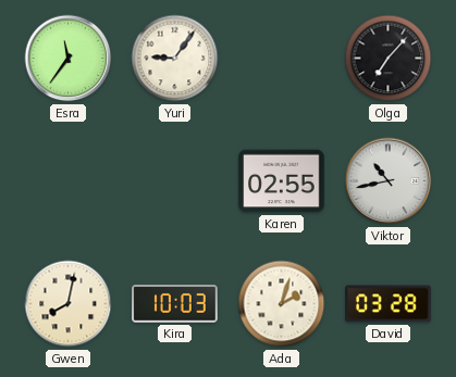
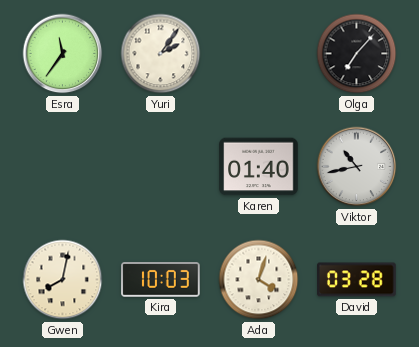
Yuri: 9:06 -> 2:06
Karen: 02:55 -> 01:40
Ada: 2:03 -> 4:03
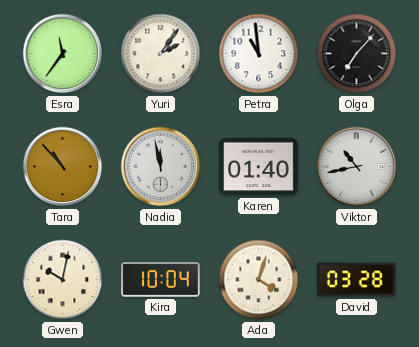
Petra: none -> 10:59
Tara: none -> 10:53
Nadia: none -> 11:58
Gwen: 8:02 -> 10:02
Kira: 10:03 -> 10:04
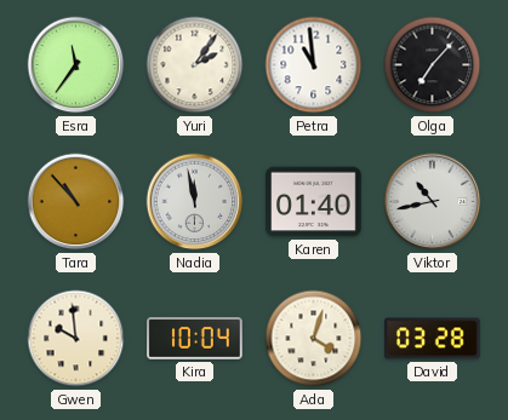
Gwen: 10:02 -> 9:59
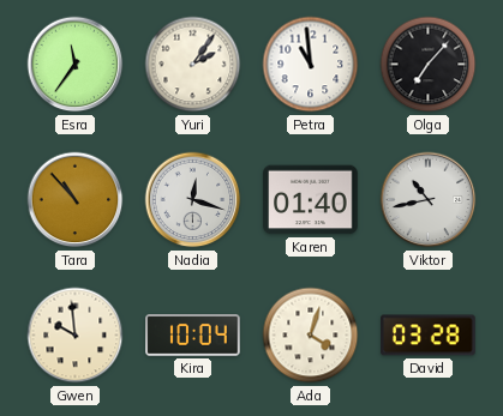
Nadia: 11:58 -> 12:18
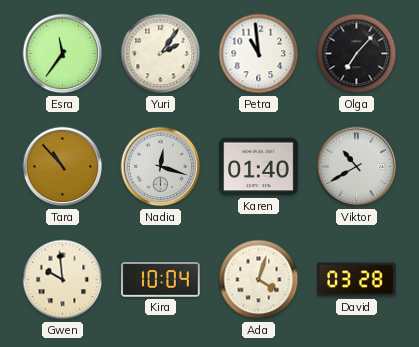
Viktor: 10:43 -> 10:40
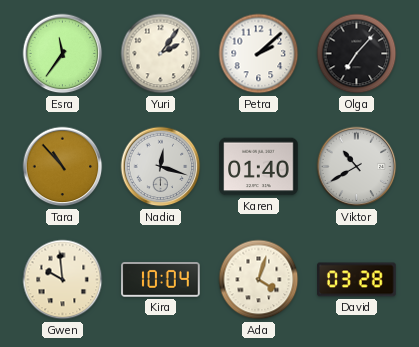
Petra: 10:59 -> 2:08
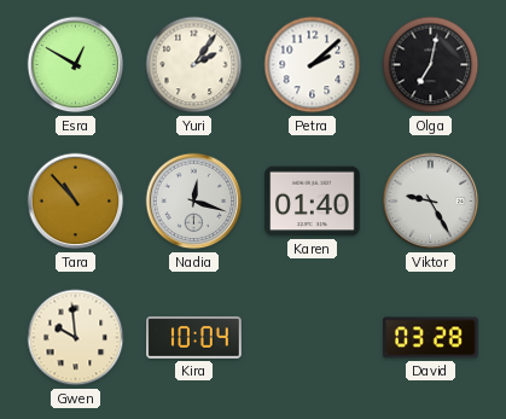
Esra: 11:36 -> 12:50
Olga: 7:07 -> 7:02
Viktor: 10:40 -> 9:25
Ada: 4:03 -> none
